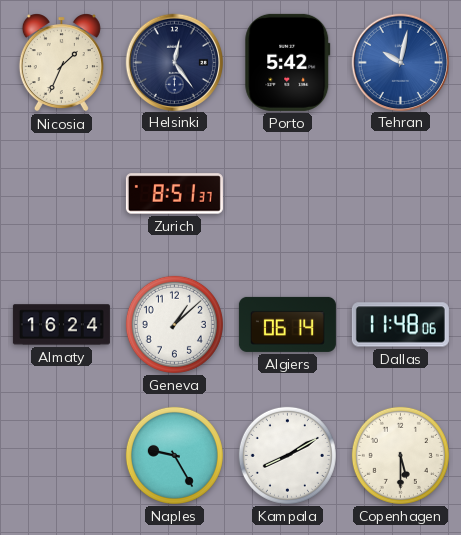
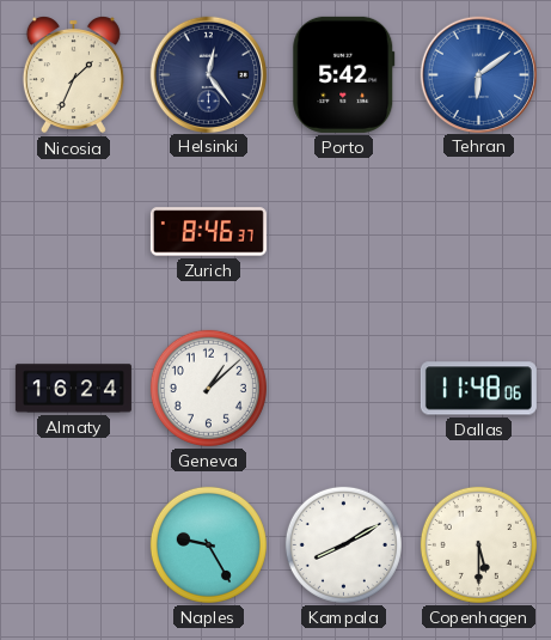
Tehran: 10:02 -> 6:09
Zurich: 8:51 -> 8:46
Algiers: 06:14 -> none
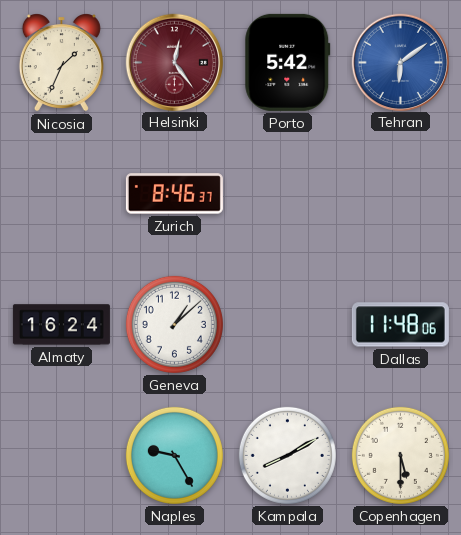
Helsinki dial: navy -> burgundy
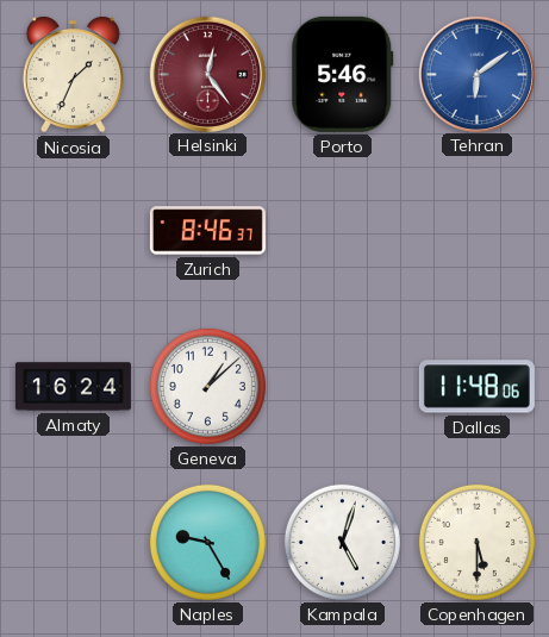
Porto: 5:42 -> 5:46
Kampala: 8:10 -> 5:03
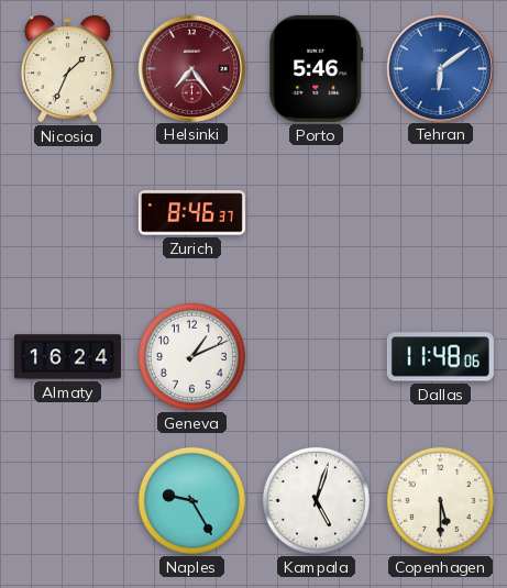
Helsinki: 12:24 -> 7:24
Geneva: 1:08 -> 1:11
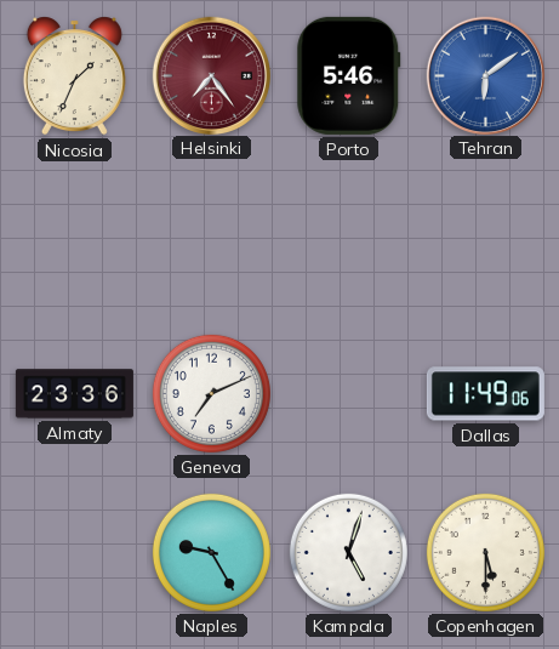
Zurich: 8:46 -> none
Almaty: 16:24 -> 23:36
Geneva: 1:11 -> 7:11
Dallas: 11:48 -> 11:49
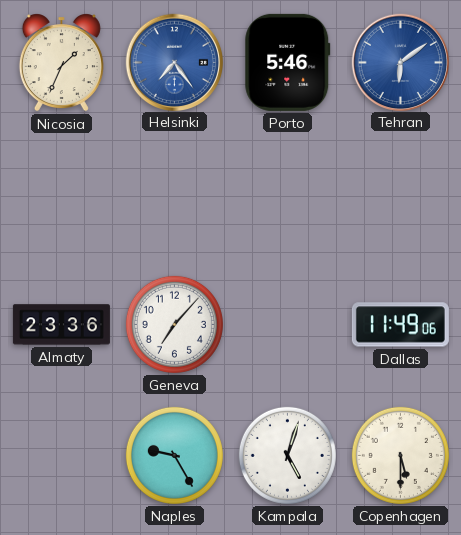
Helsinki dial: burgundy -> blue
Geneva: 7:11 -> 7:07
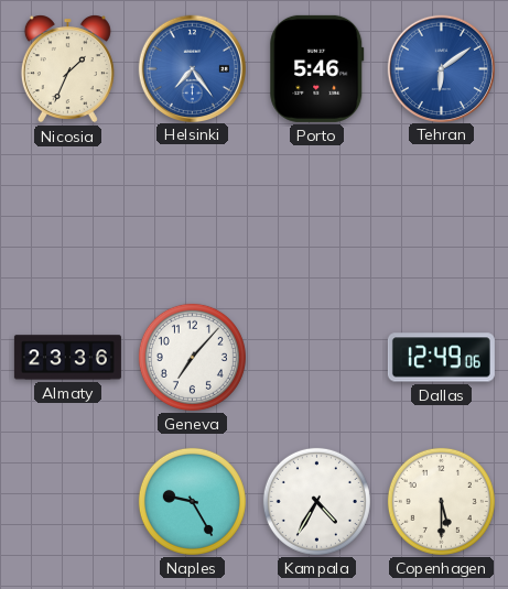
Dallas: 11:49 -> 12:49
Kampala: 5:03 -> 4:35
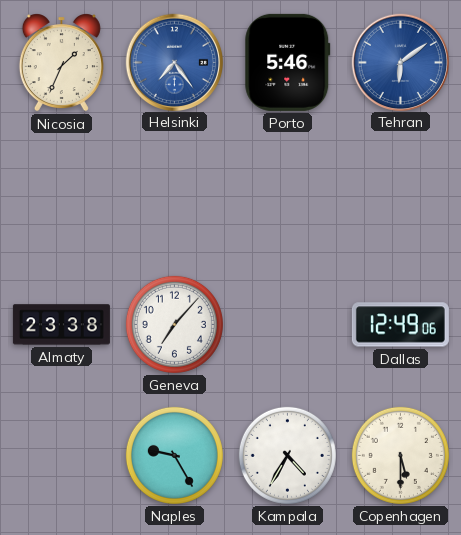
Almaty: 23:36 -> 23:38
